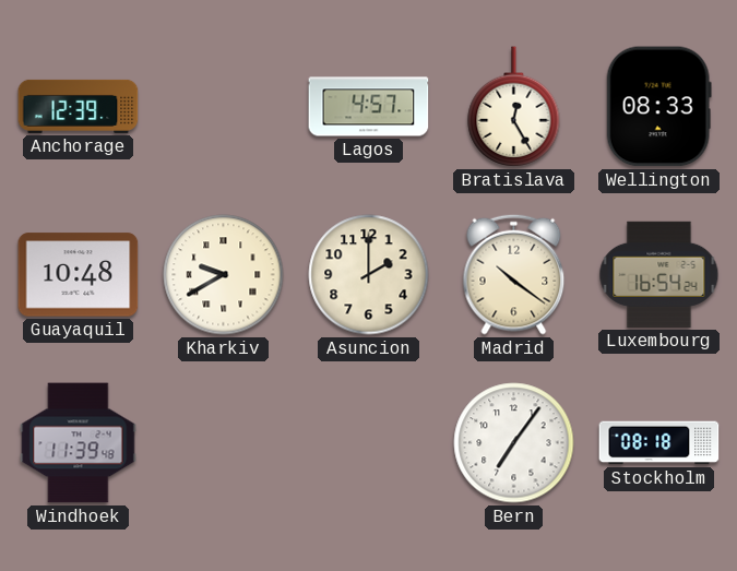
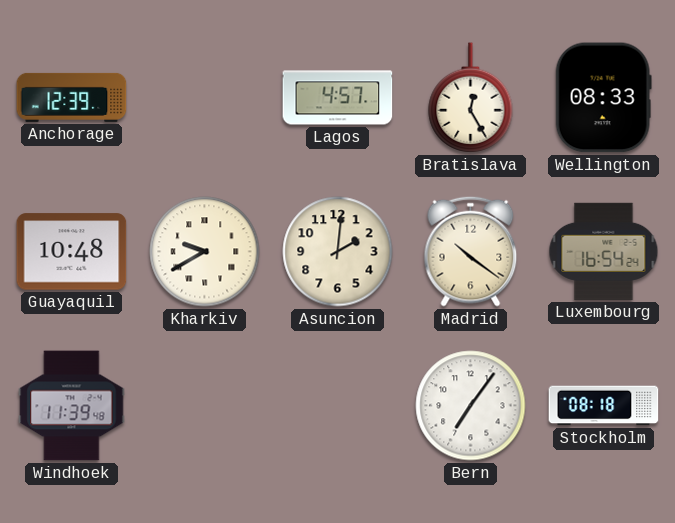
Asuncion: 2:00 -> 2:01
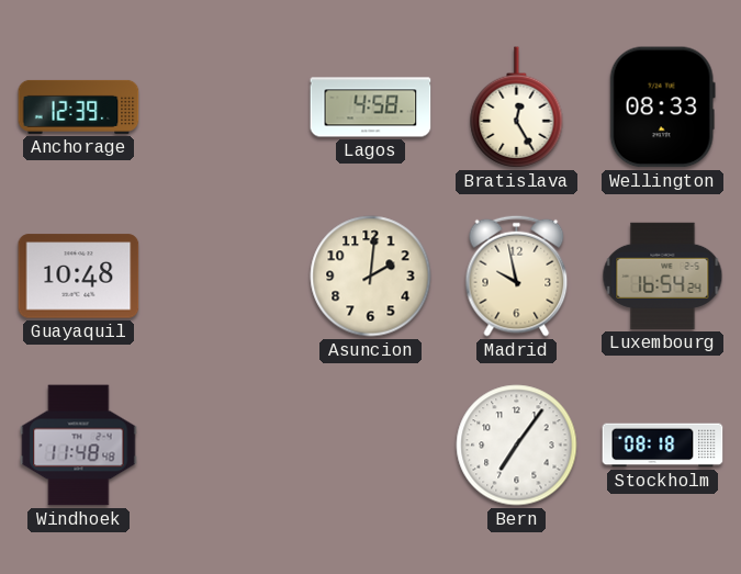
Lagos: 4:57 -> 4:58
Kharkiv: 9:40 -> none
Madrid: 10:21 -> 9:58
Windhoek: 11:39 -> 11:48
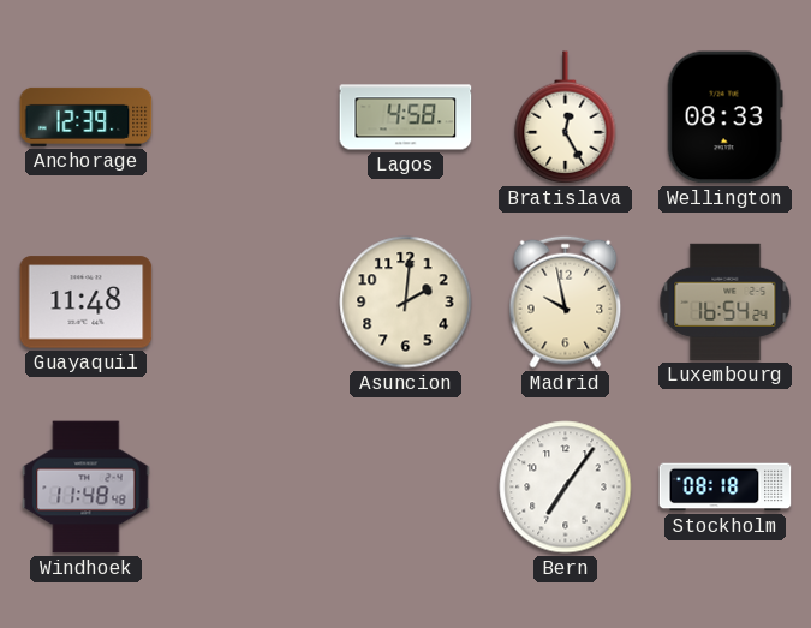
Guayaquil: 10:48 -> 11:48
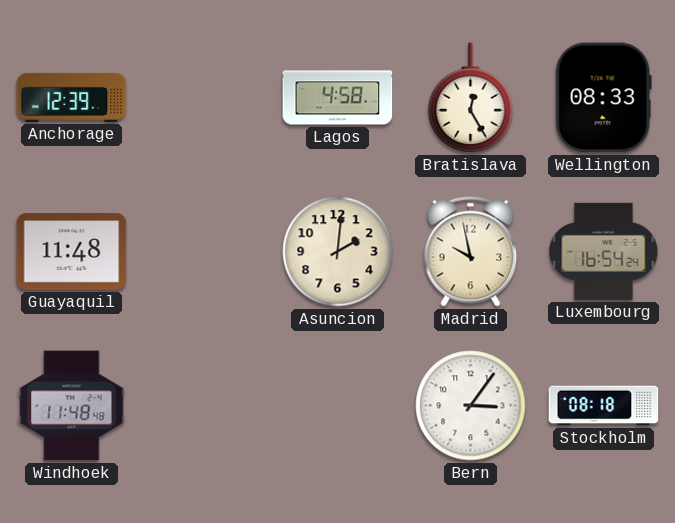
Bern: 7:06 -> 3:06
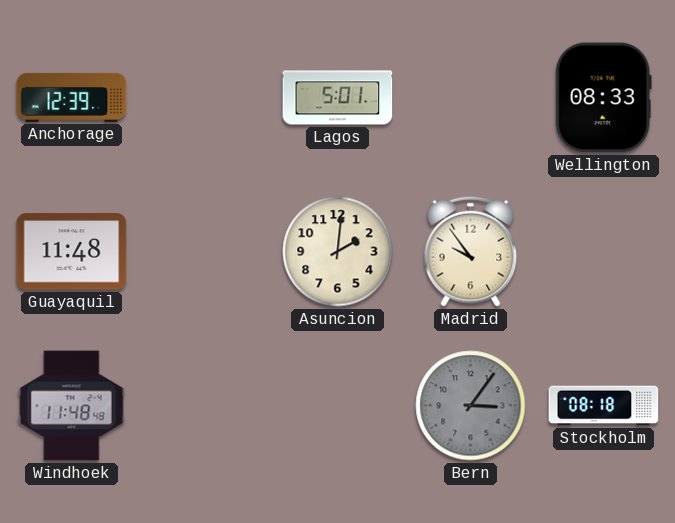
Lagos: 4:58 -> 5:01
Bratislava: 12:25 -> none
Madrid: 9:58 -> 9:54
Luxembourg: 16:54 -> none
Bern dial: white -> grey
